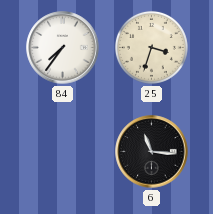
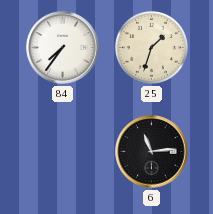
25: 3:33 -> 1:33
6: 11:16 -> 11:14
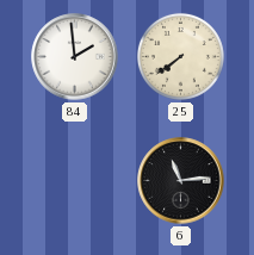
84: 7:36 -> 1:59
25: 1:33 -> 7:39
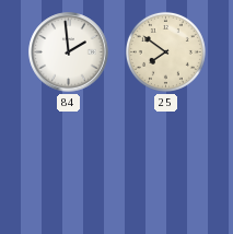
25: 7:39 -> 7:51
6: 11:14 -> none
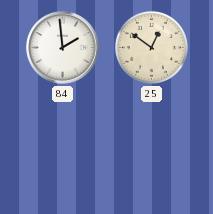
25: 7:51 -> 12:51
